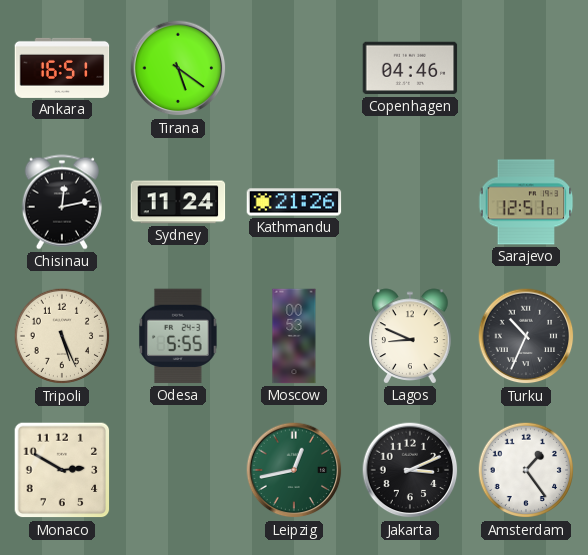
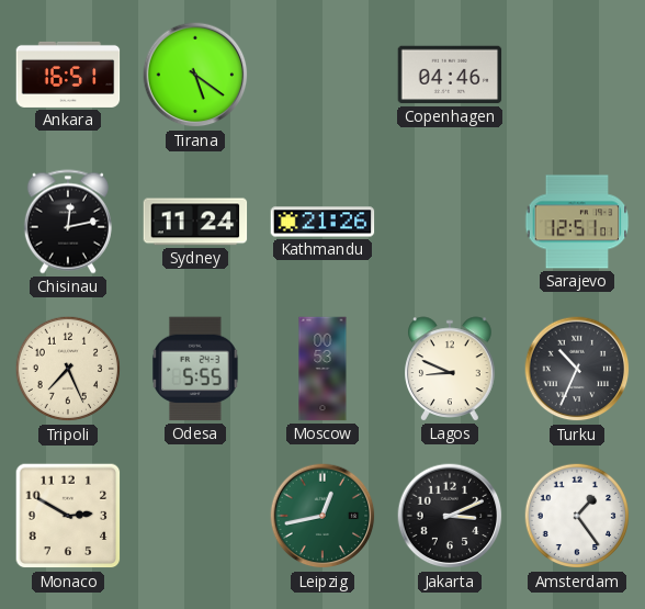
Tripoli: 5:26 -> 7:26
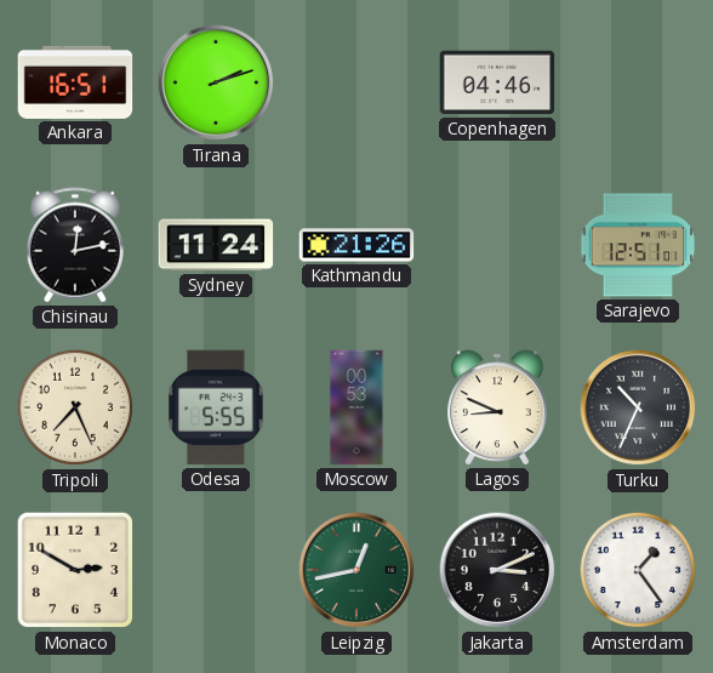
Tirana: 5:21 -> 2:12
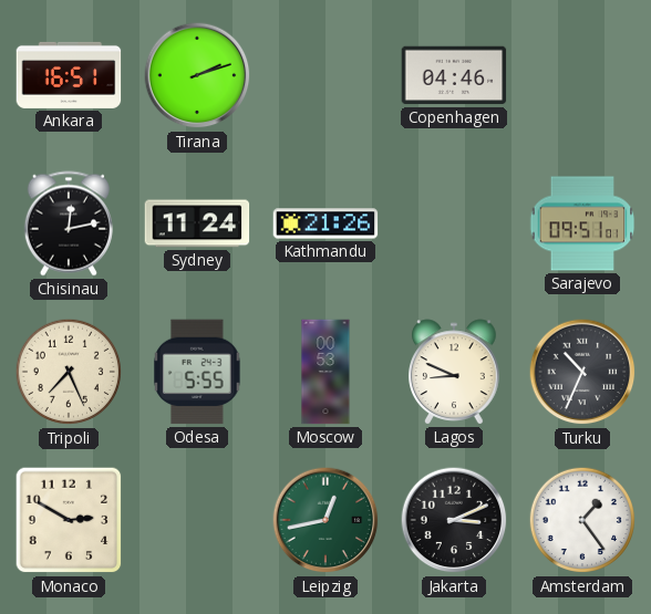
Sarajevo: 12:51 -> 09:51
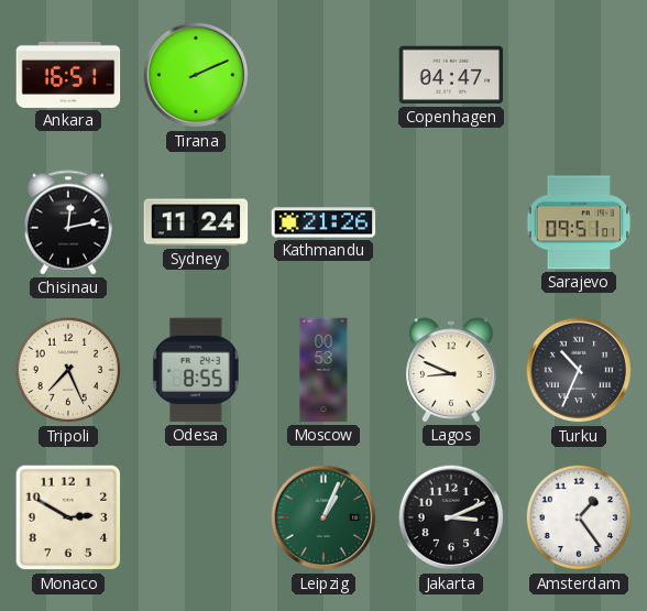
Tirana: 2:12 -> 2:11
Copenhagen: 04:46 -> 04:47
Odesa: 5:55 -> 8:55
Leipzig: 12:43 -> 1:04
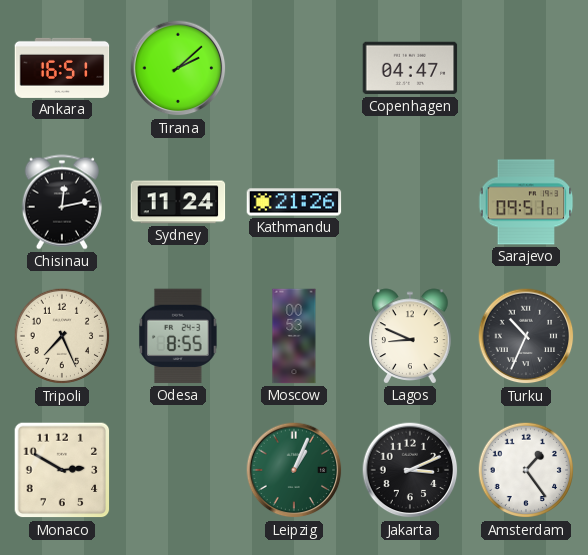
Tirana: 2:11 -> 2:08
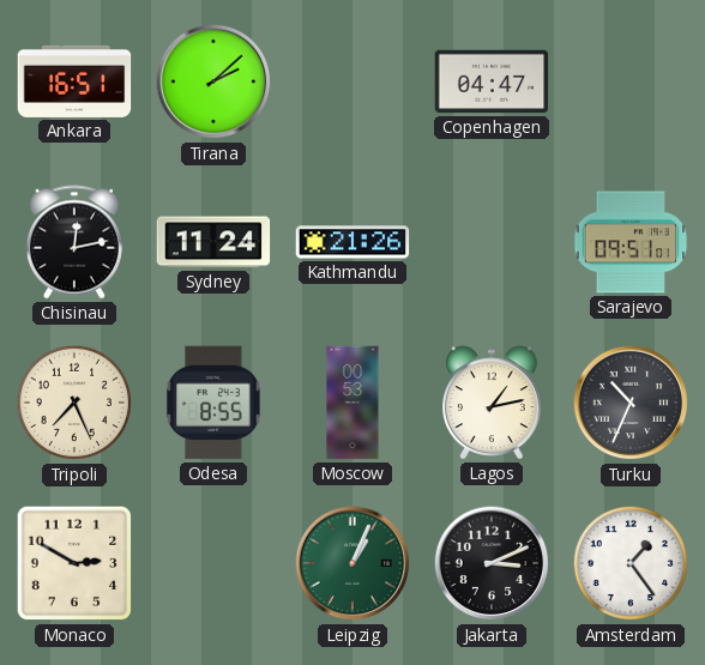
Lagos: 8:49 -> 1:13
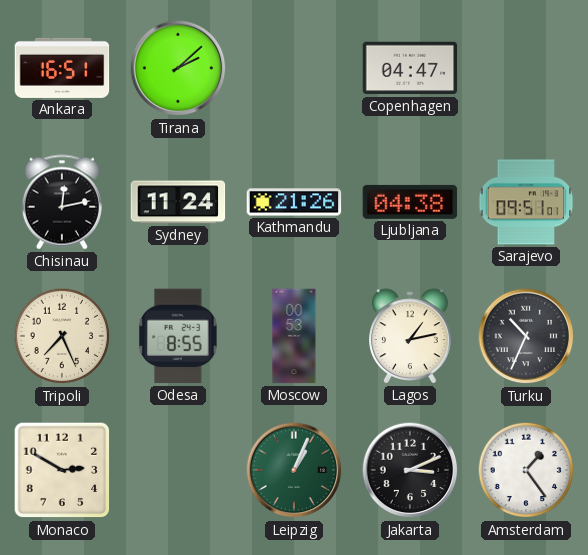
Ljubljana: none -> 04:38
